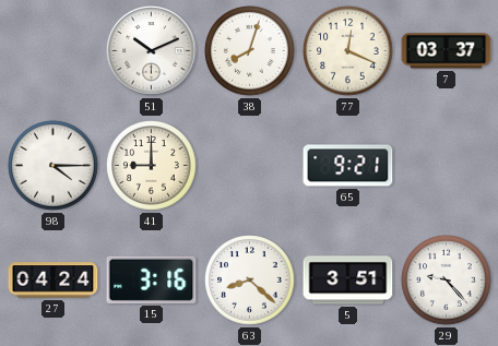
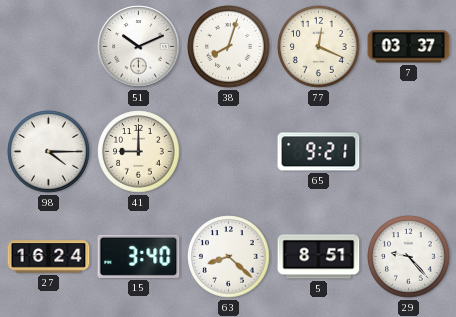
27: 04:24 -> 16:24
15: 3:16 -> 3:40
5: 3:51 -> 8:51
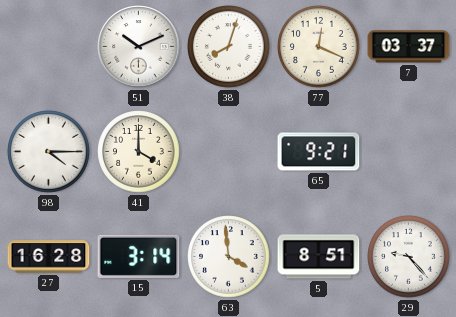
41: 9:00 -> 4:00
27: 16:24 -> 16:28
15: 3:40 -> 3:14
63: 8:22 -> 3:59
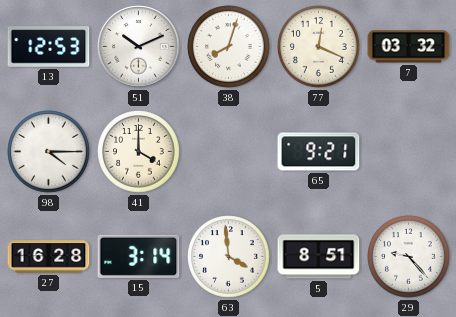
13: none -> 12:53
7: 03:37 -> 03:32
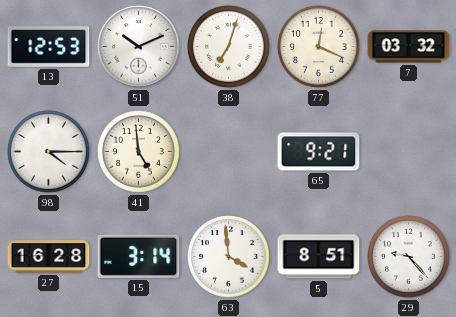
38: 8:03 -> 7:03
41: 4:00 -> 4:59
